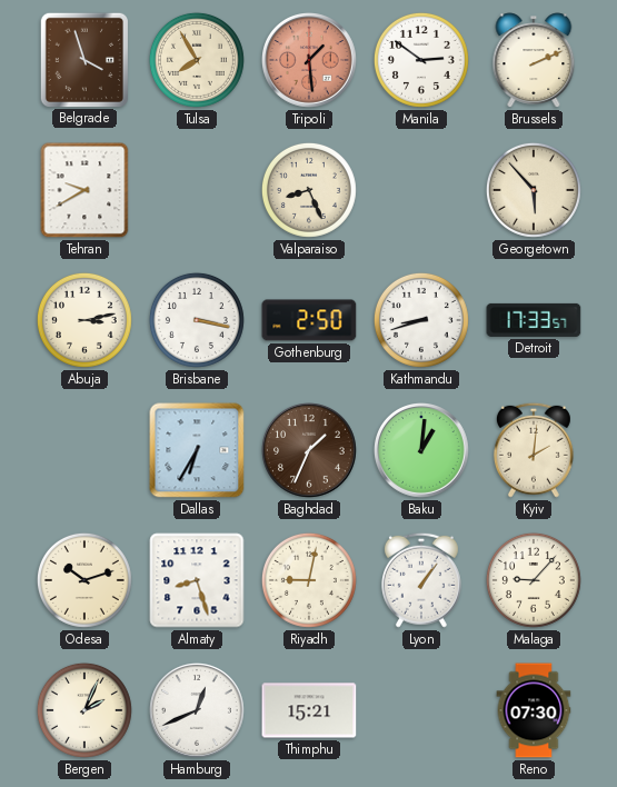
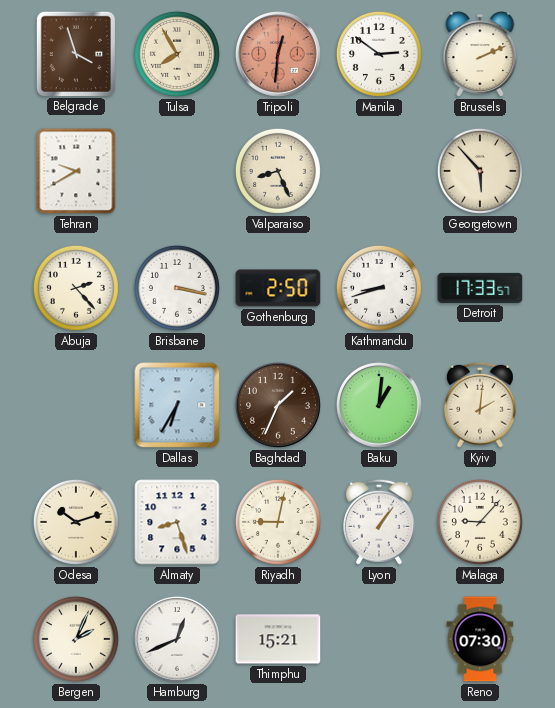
Tripoli: 1:29 -> 12:31
Abuja: 3:13 -> 2:23
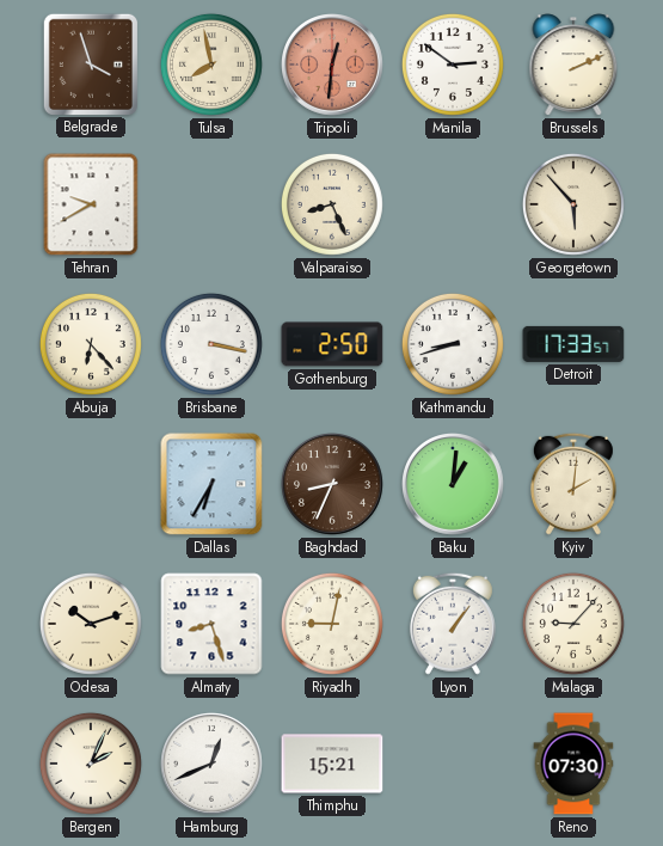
Tulsa: 7:55 -> 7:58
Abuja: 2:23 -> 6:23
Baghdad: 1:34 -> 8:34
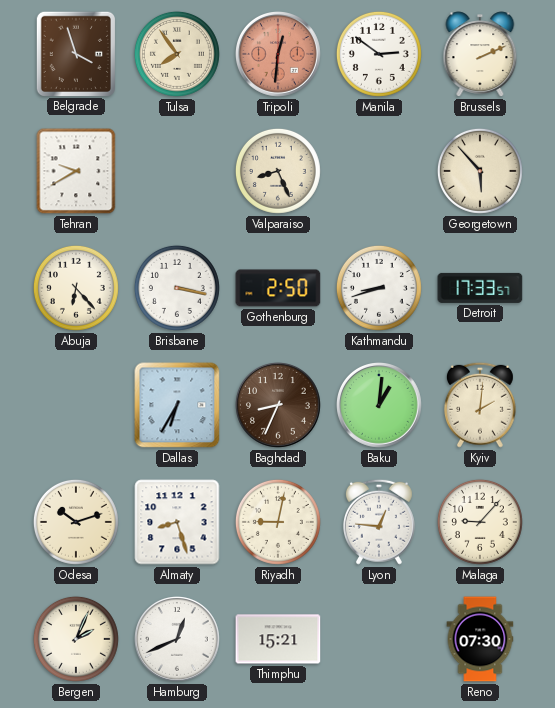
Tulsa: 7:58 -> 7:54
Lyon: 1:06 -> 12:46
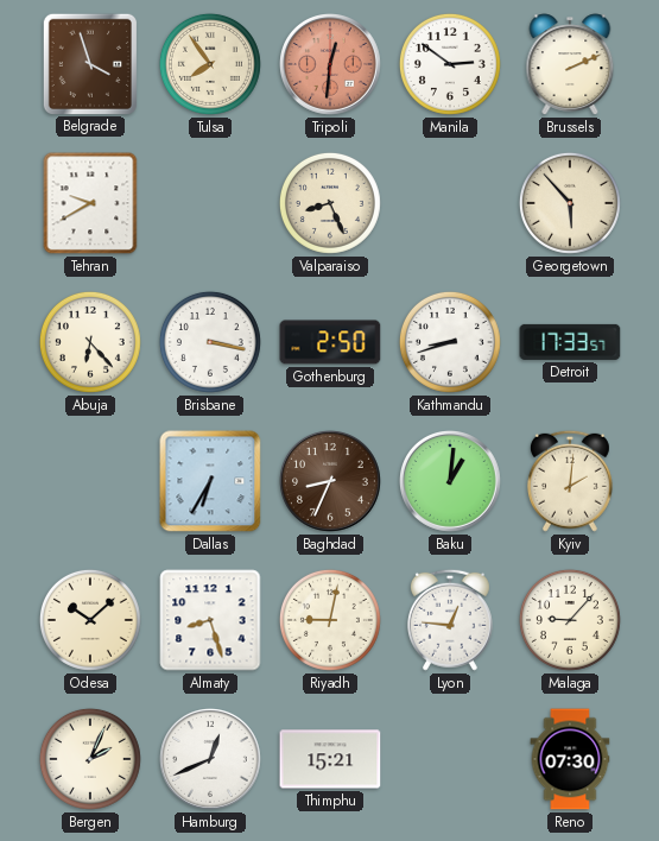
Odesa: 10:12 -> 10:08
